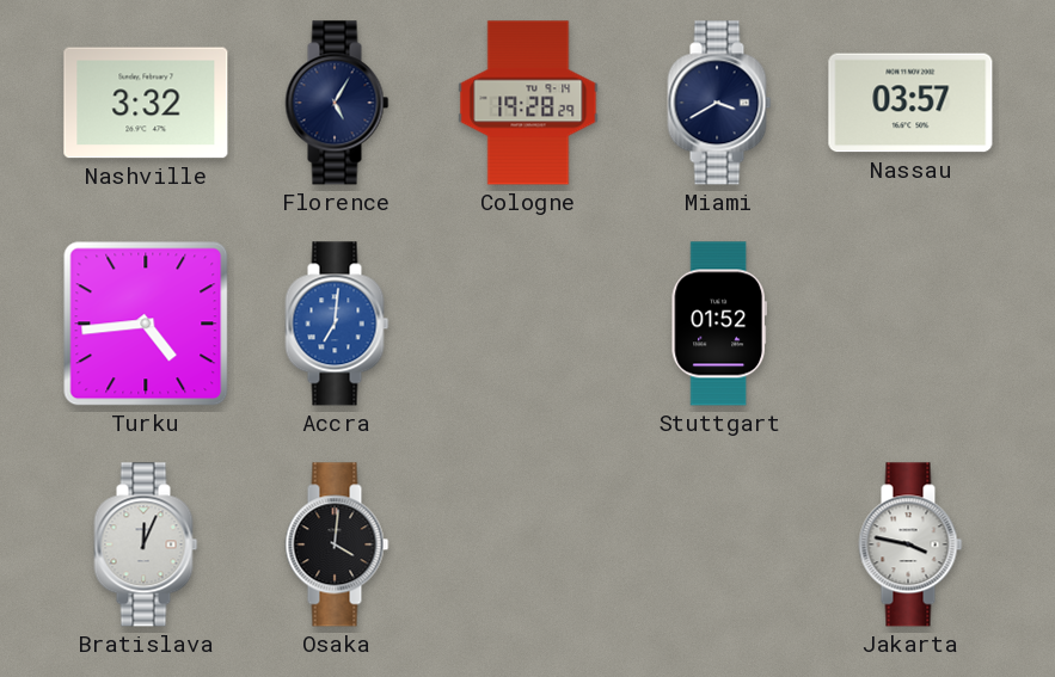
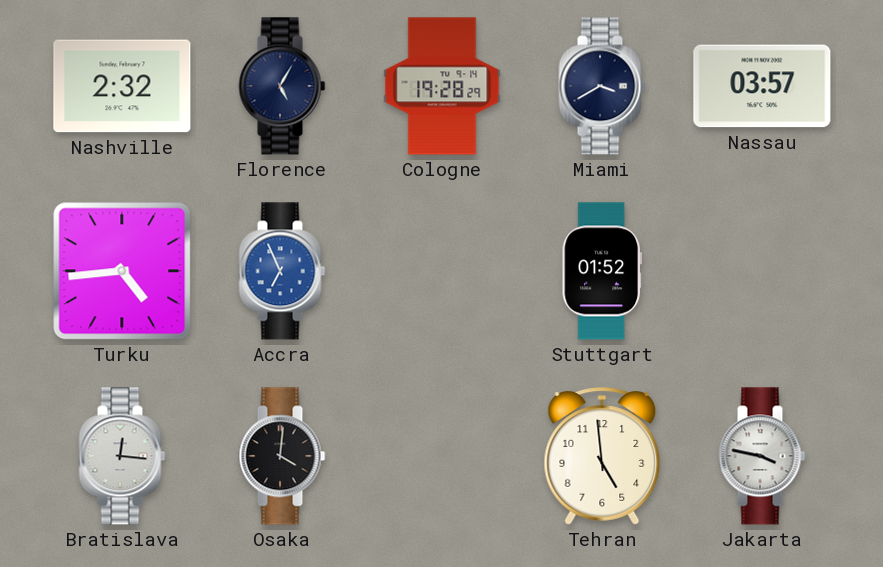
Nashville: 3:32 -> 2:32
Accra: 7:01 -> 6:56
Bratislava: 12:04 -> 12:16
Tehran: none -> 4:59
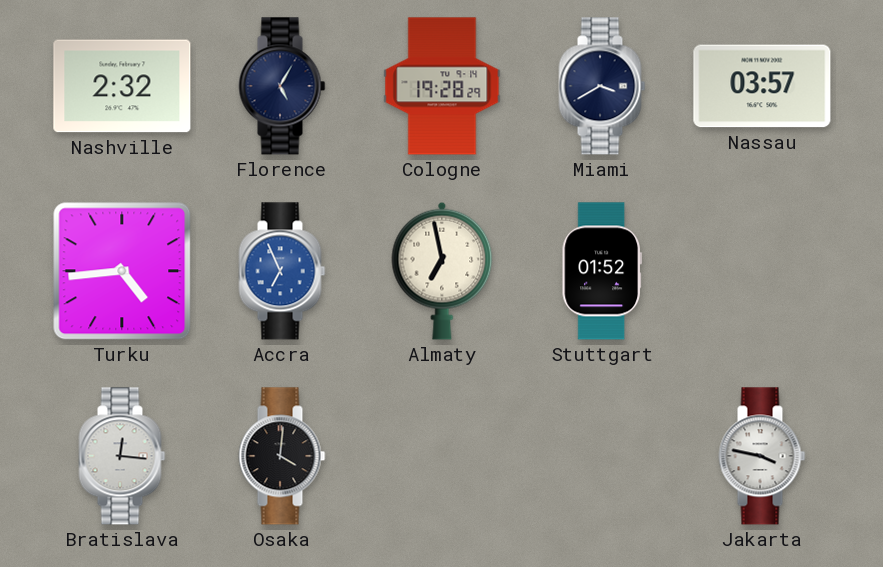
Almaty: none -> 6:58
Tehran: 4:59 -> none
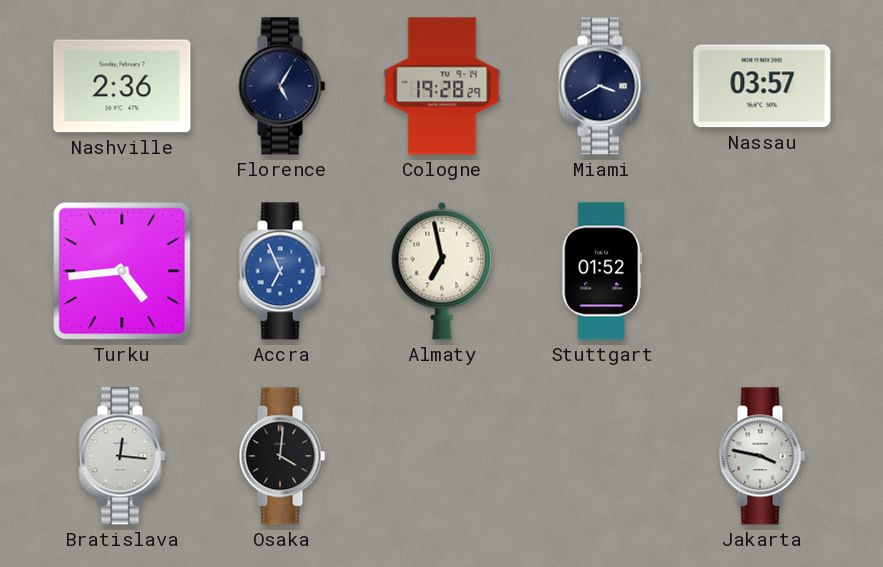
Nashville: 2:32 -> 2:36
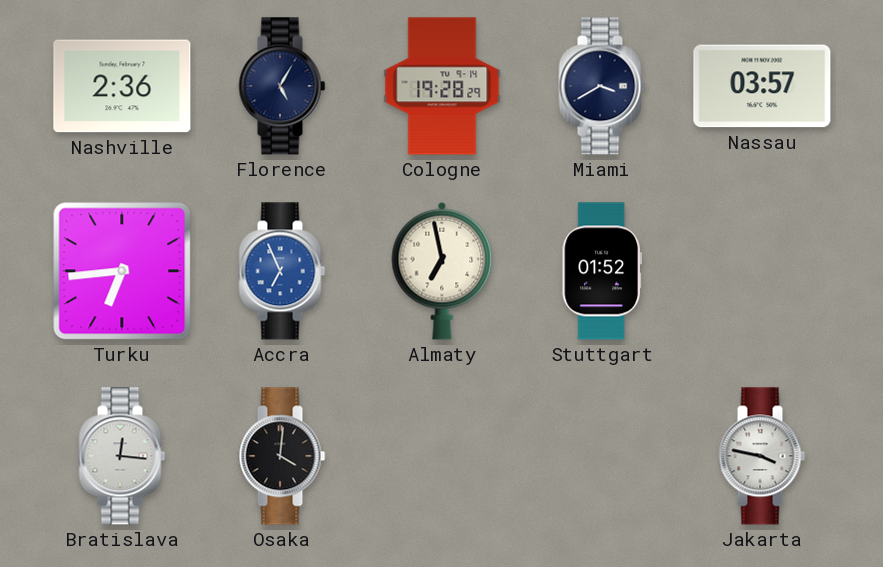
Turku: 4:44 -> 6:44
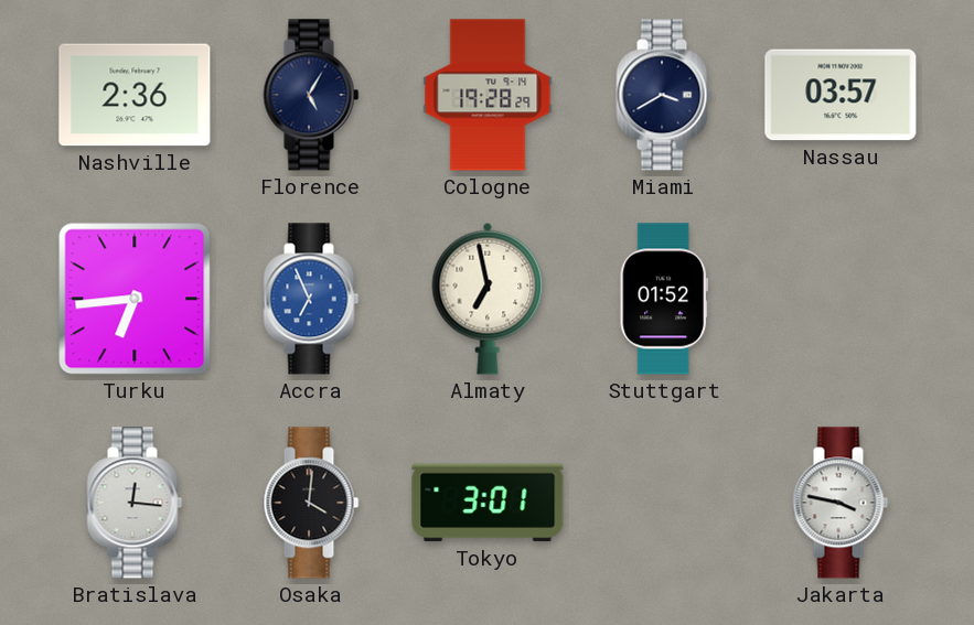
Tokyo: none -> 3:01
